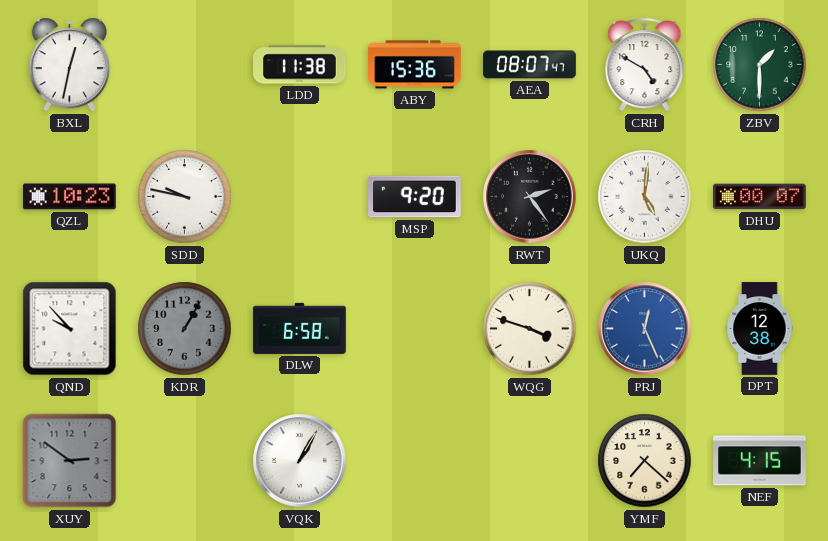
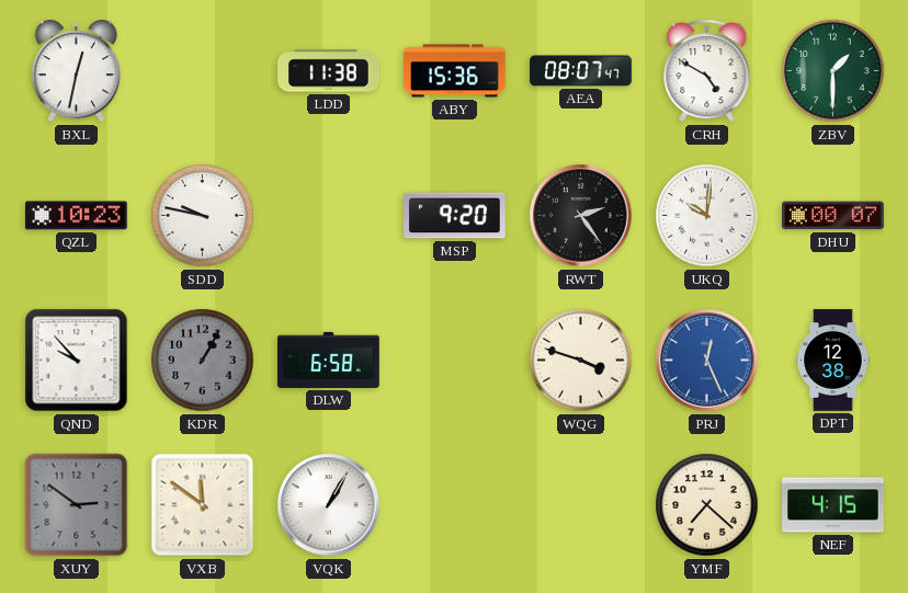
UKQ: 5:01 -> 10:01
VXB: none -> 11:51
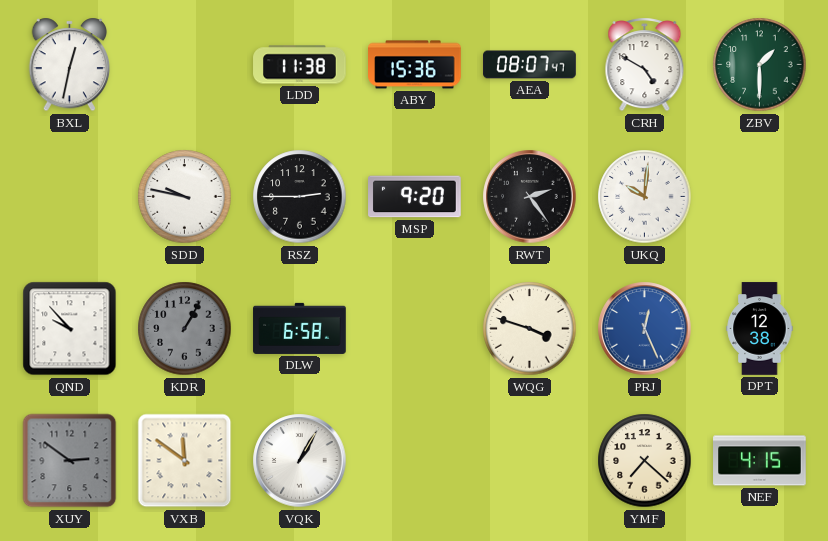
QZL: 10:23 -> none
RSZ: none -> 2:45
DHU: 00:07 -> none
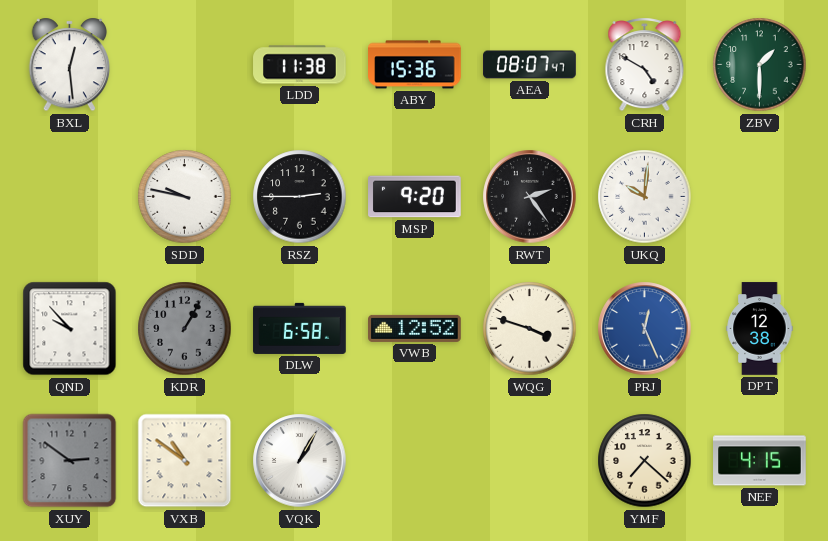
BXL: 12:32 -> 12:29
VWB: none -> 12:52
VXB: 11:51 -> 10:51
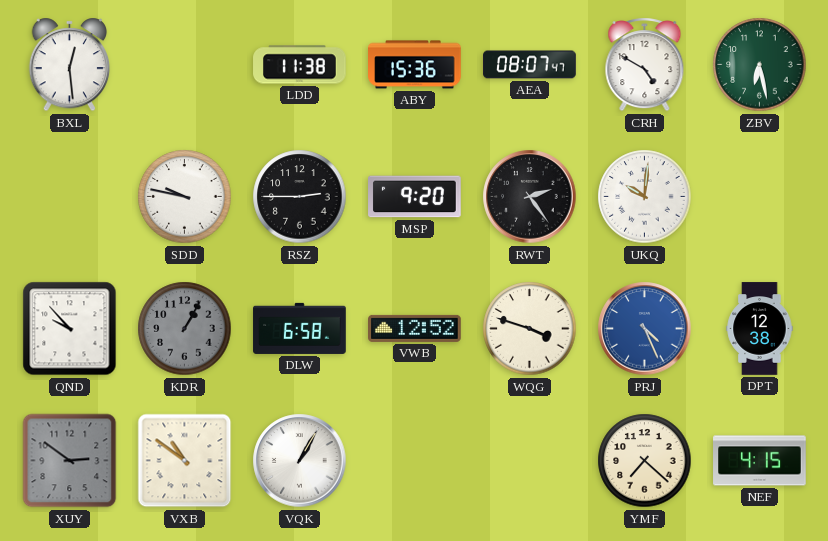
ZBV: 1:30 -> 6:28
PRJ: 12:26 -> 4:26
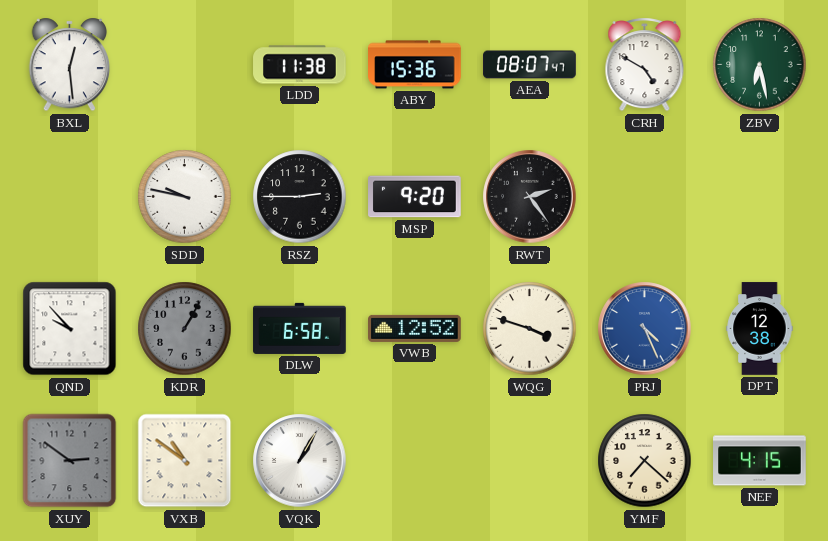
UKQ: 10:01 -> none
